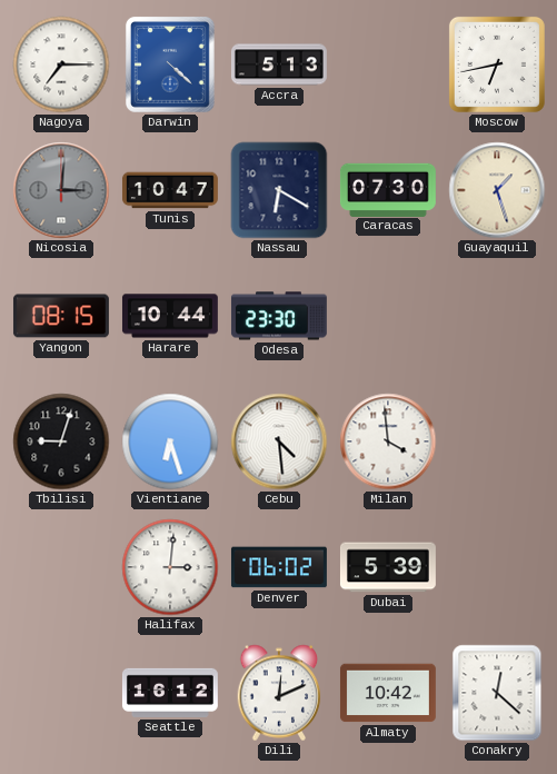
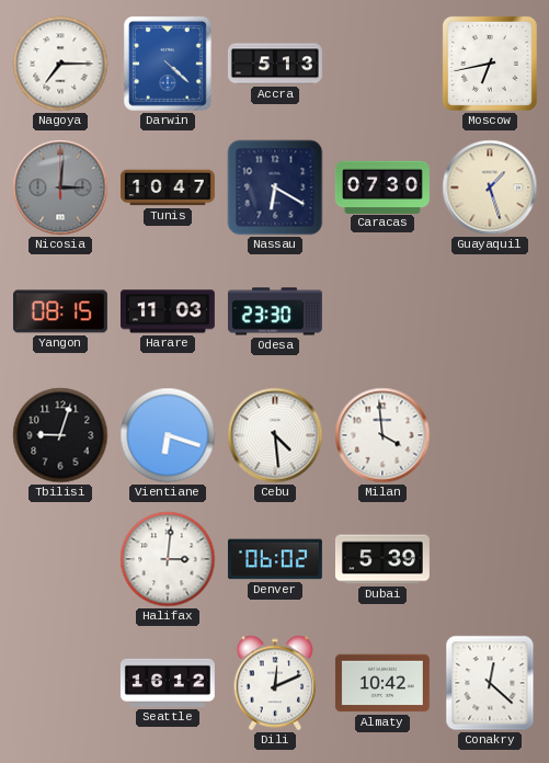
Harare: 10:44 -> 11:03
Vientiane: 6:27 -> 6:18
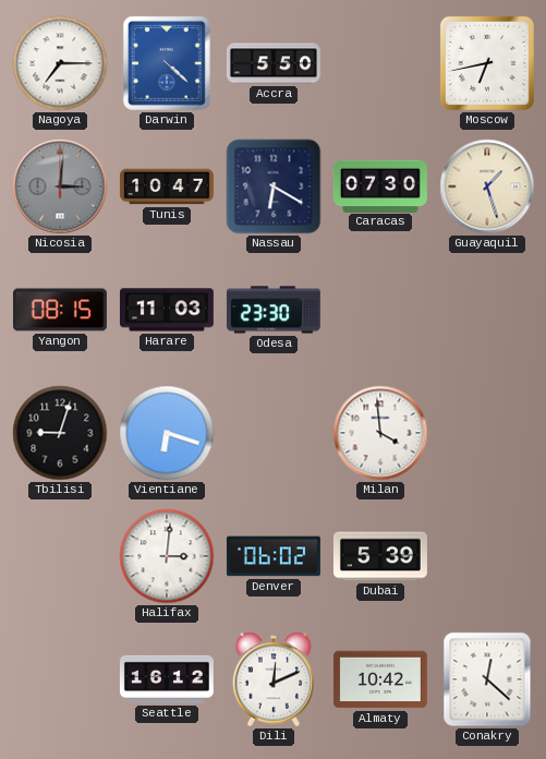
Accra: 5:13 -> 5:50
Cebu: 4:29 -> none
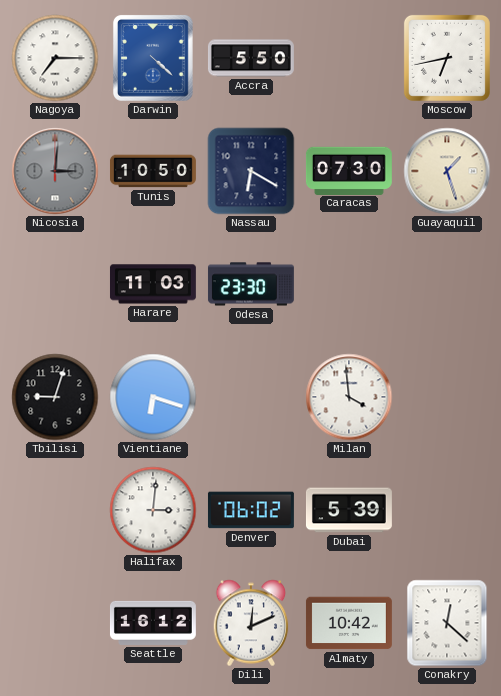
Tunis: 10:47 -> 10:50
Yangon: 08:15 -> none
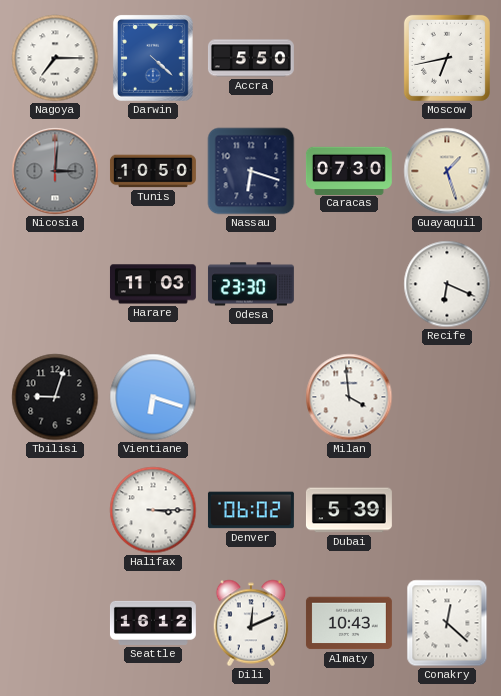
Nassau: 6:20 -> 6:18
Recife: none -> 6:19
Halifax: 3:01 -> 3:15
Almaty: 10:42 -> 10:43
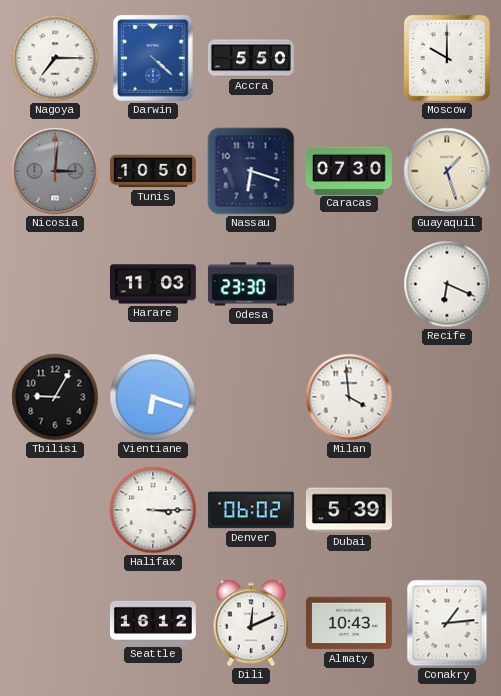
Moscow: 6:43 -> 10:00
Tbilisi: 9:03 -> 9:05
Conakry: 12:22 -> 1:14
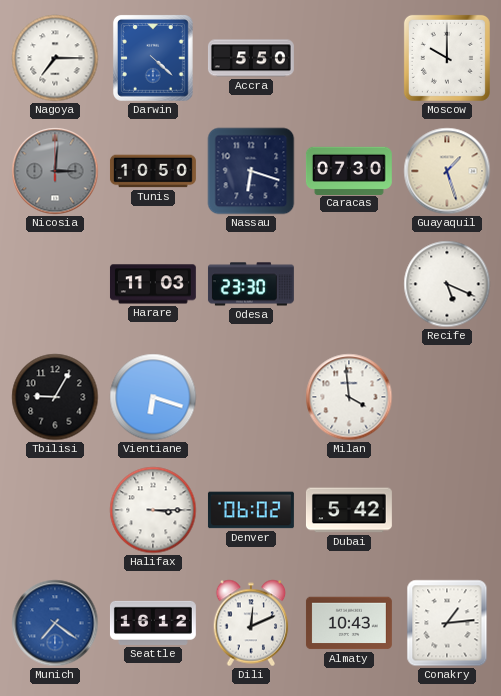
Recife: 6:19 -> 5:19
Dubai: 5:39 -> 5:42
Munich: none -> 7:21
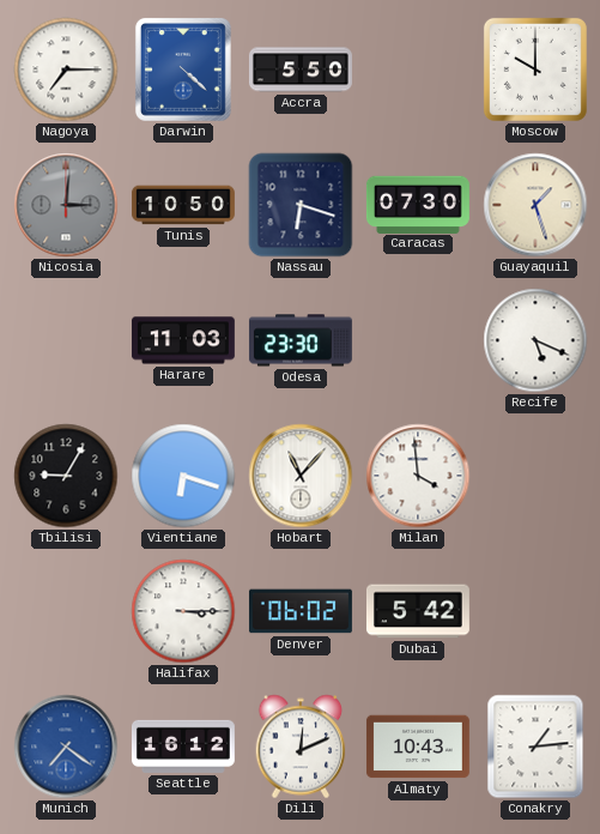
Hobart: none -> 11:07
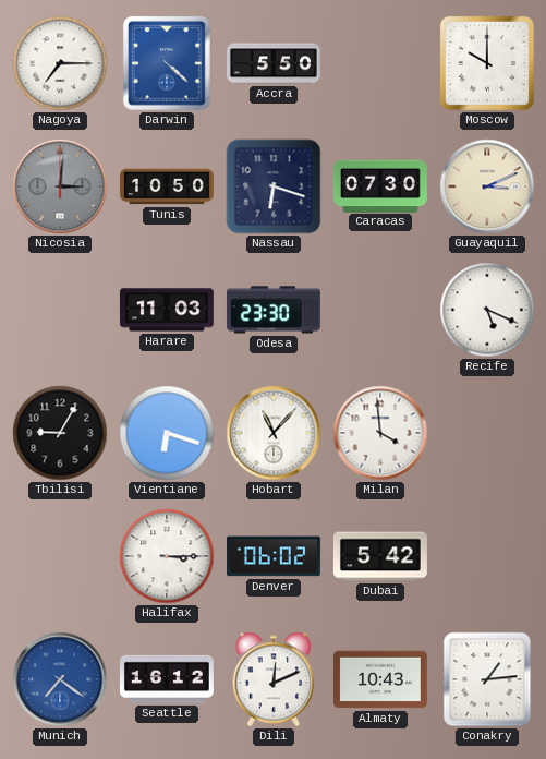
Guayaquil: 1:27 -> 3:11
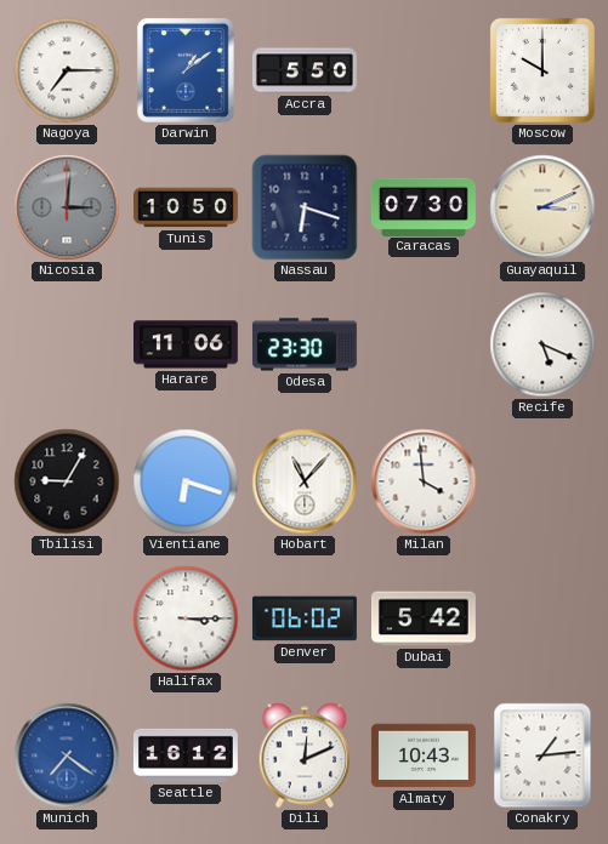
Darwin: 4:22 -> 1:09
Harare: 11:03 -> 11:06
